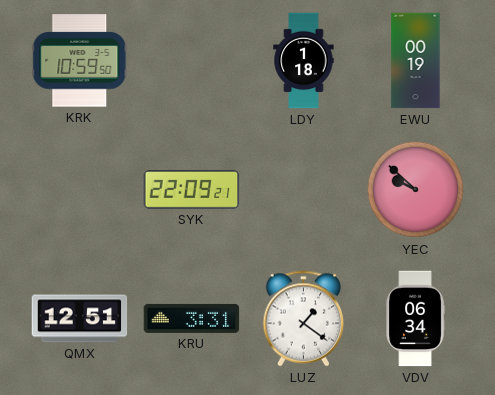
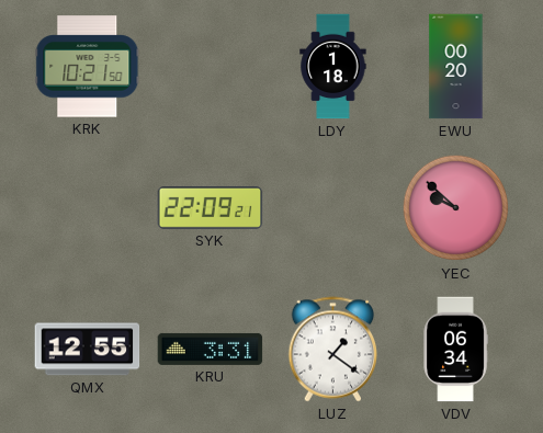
KRK: 10:59 -> 10:21
EWU: 00:19 -> 00:20
QMX: 12:51 -> 12:55
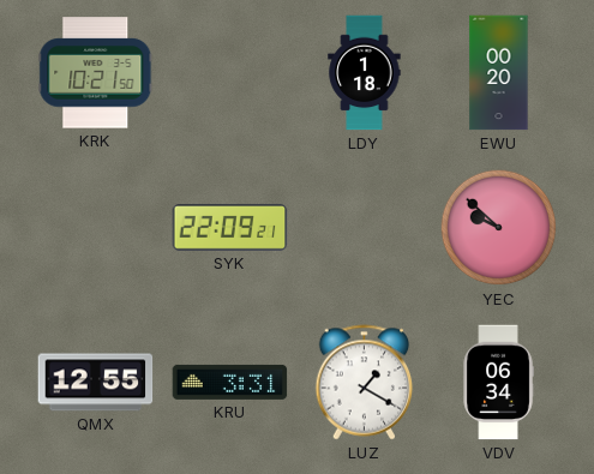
LUZ: 1:21 -> 1:20
